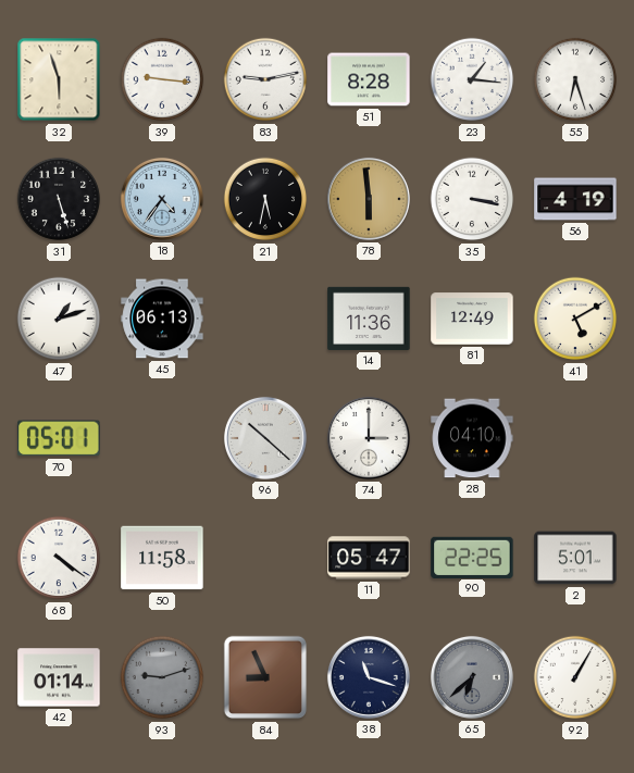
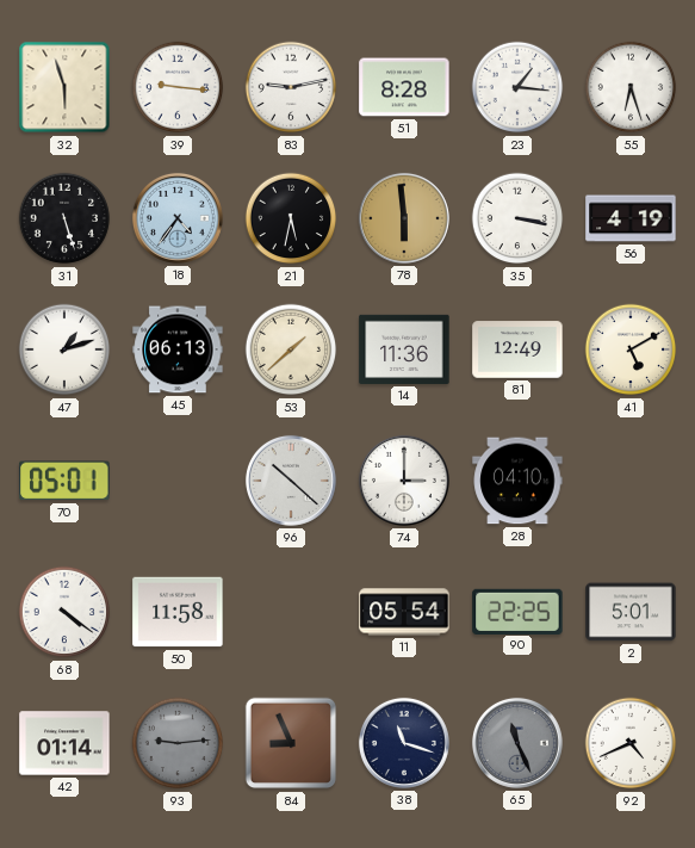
53: none -> 1:38
11: 05:47 -> 05:54
93: 9:12 -> 9:14
65: 6:38 -> 11:26
92: 1:05 -> 4:41
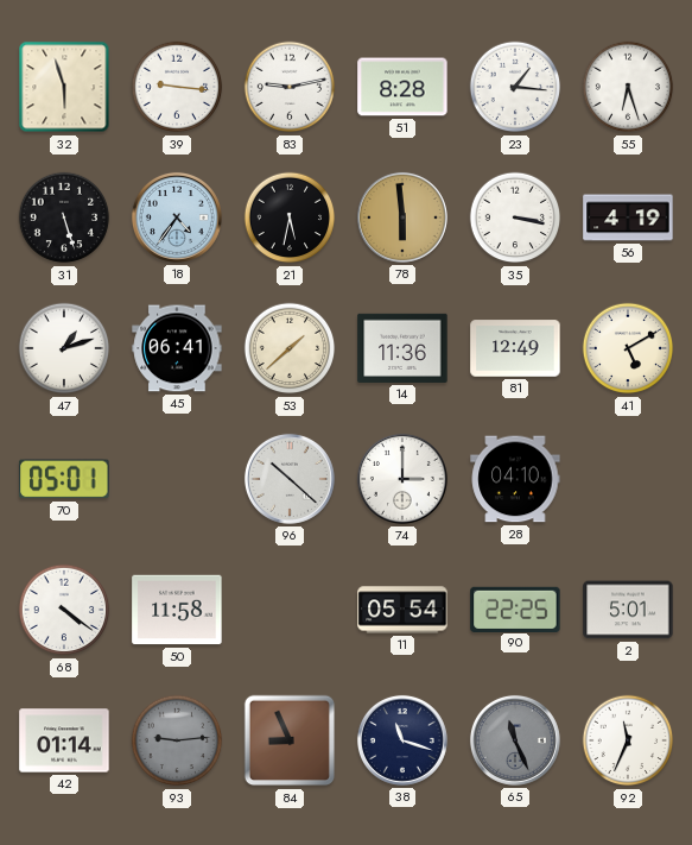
45: 06:13 -> 06:41
92: 4:41 -> 11:34
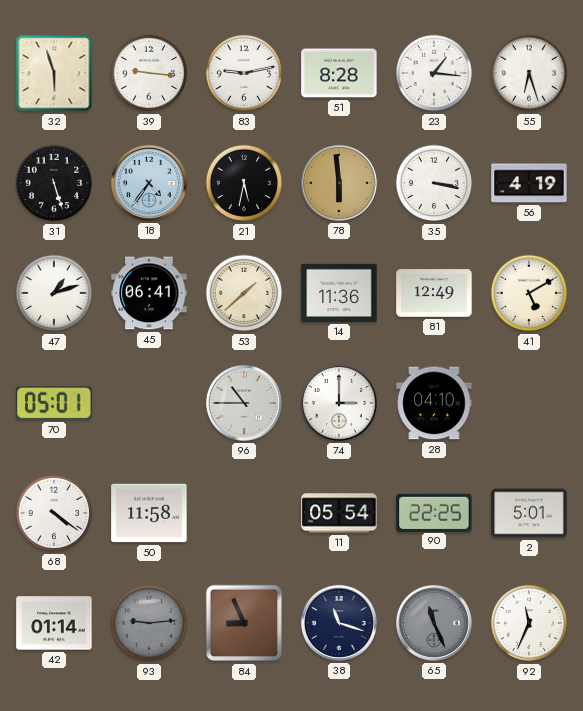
96: 10:22 -> 10:45
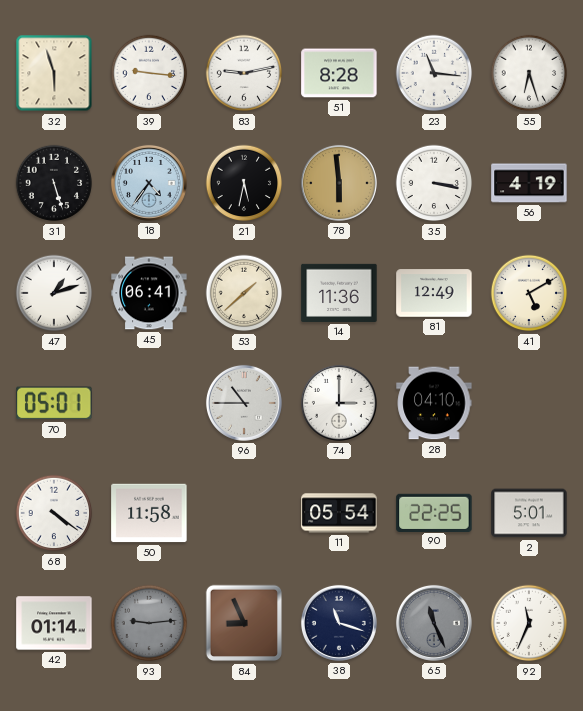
23: 1:16 -> 11:16
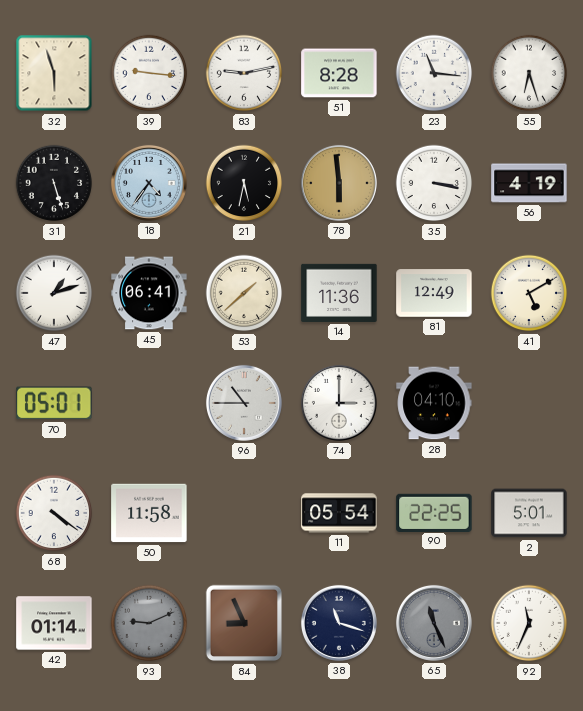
93: 9:14 -> 9:11
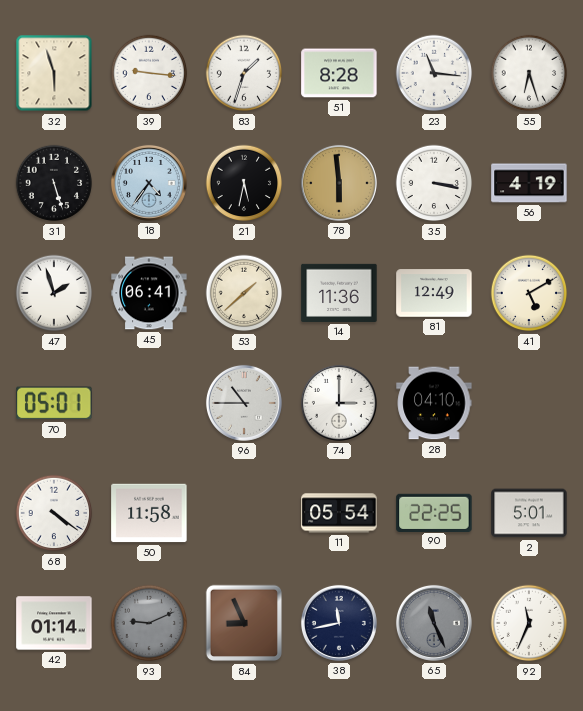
83: 9:13 -> 1:33
47: 1:12 -> 1:57
38: 11:18 -> 11:43
